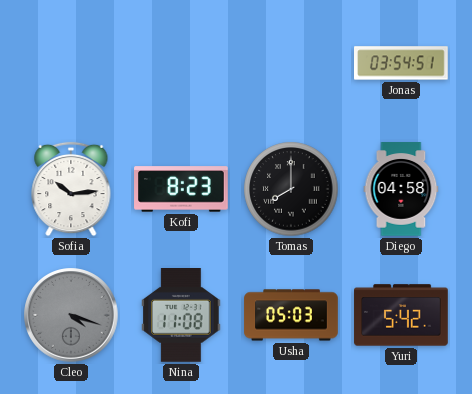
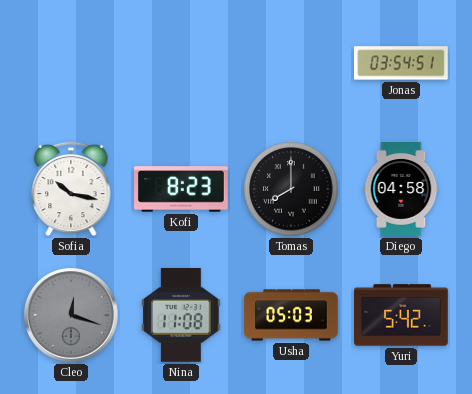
Sofia: 10:14 -> 10:17
Cleo: 4:18 -> 12:18
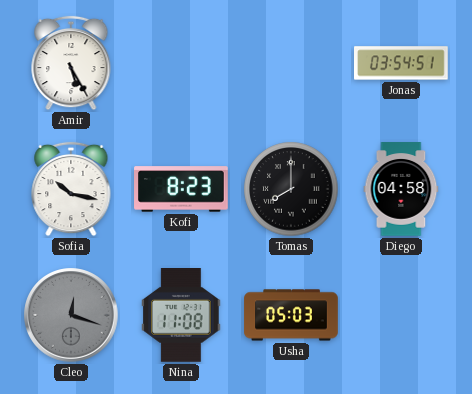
Amir: none -> 5:25
Yuri: 5:42 -> none
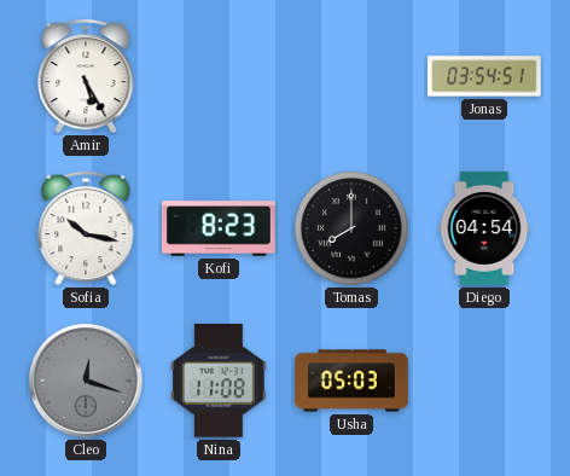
Diego: 04:58 -> 04:54
